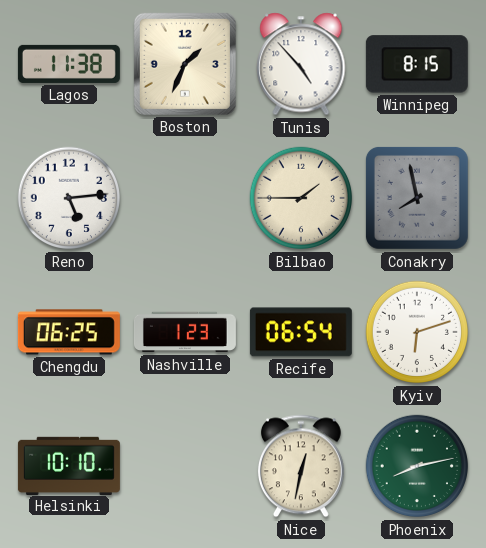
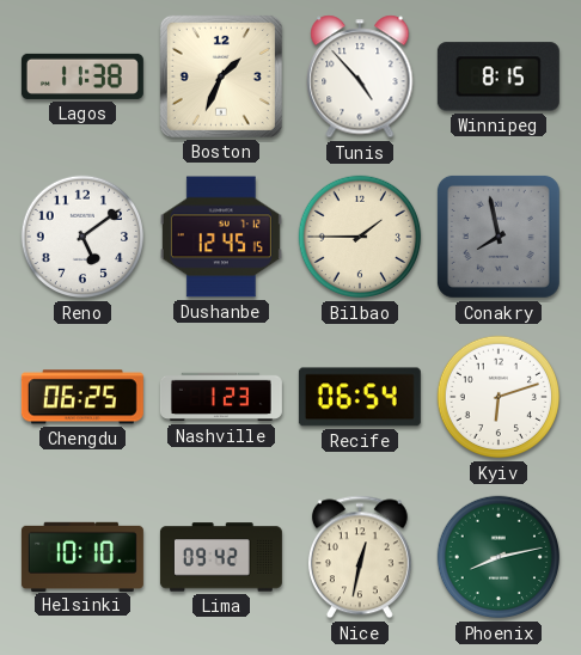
Reno: 5:14 -> 5:09
Dushanbe: none -> 12:45
Lima: none -> 09:42
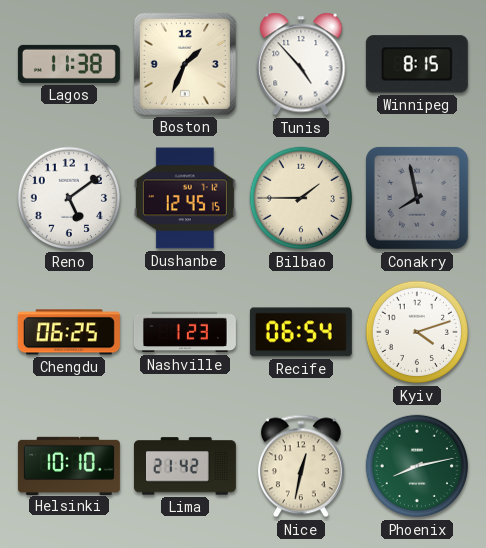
Kyiv: 6:12 -> 4:12
Lima: 09:42 -> 21:42
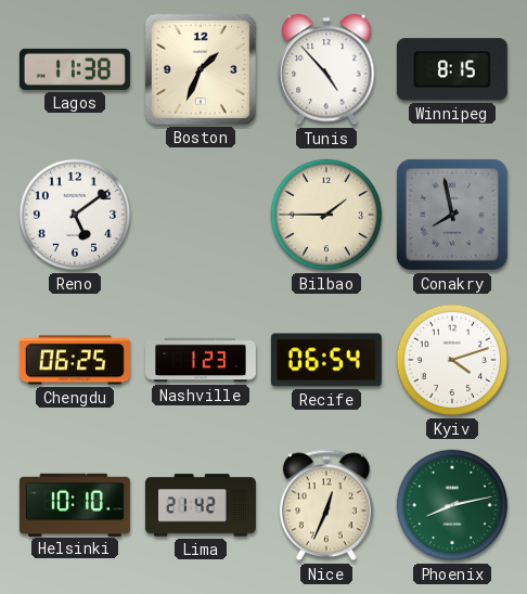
Dushanbe: 12:45 -> none
Nice: 12:32 -> 12:34
